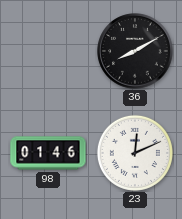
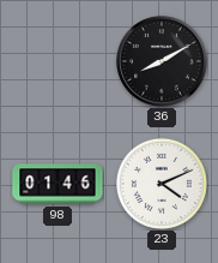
23: 12:11 -> 4:11
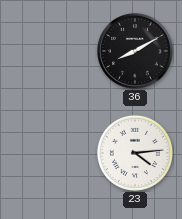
98: 01:46 -> none
23: 4:11 -> 4:14
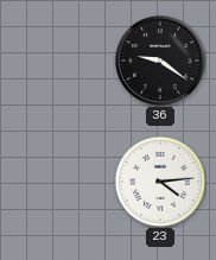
36: 8:10 -> 9:21
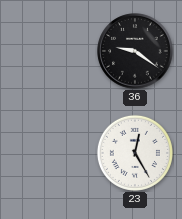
23: 4:14 -> 12:25
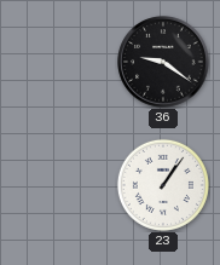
23: 12:25 -> 1:06
